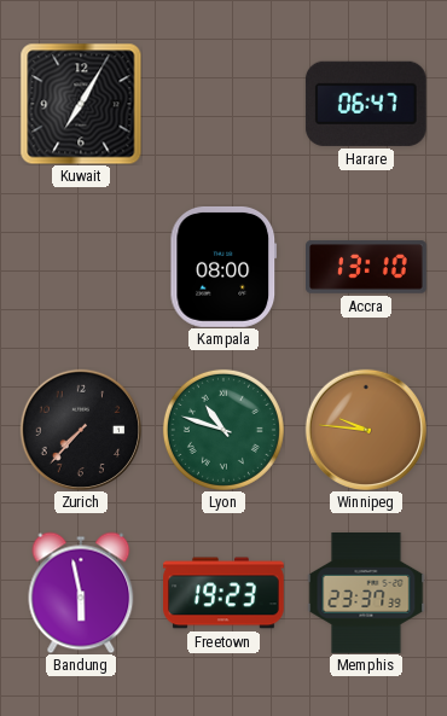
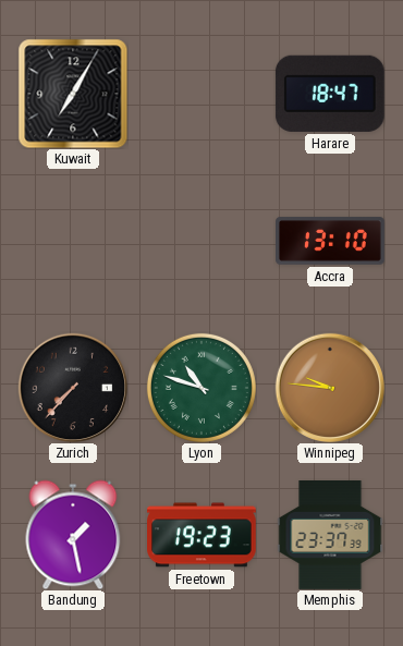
Harare: 06:47 -> 18:47
Kampala: 08:00 -> none
Bandung: 5:58 -> 1:28
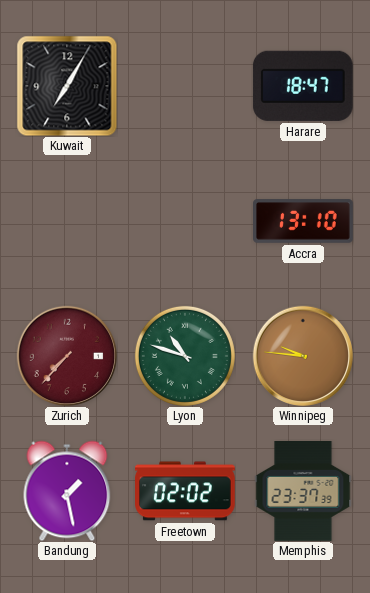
Zurich dial: black -> burgundy
Freetown: 19:23 -> 02:02
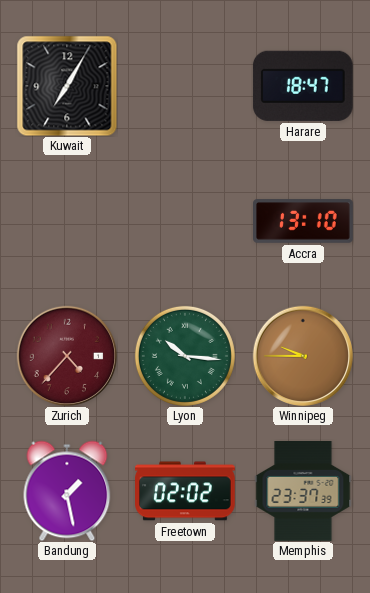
Zurich: 7:37 -> 4:37
Lyon: 10:48 -> 10:16
Winnipeg: 9:46 -> 9:45
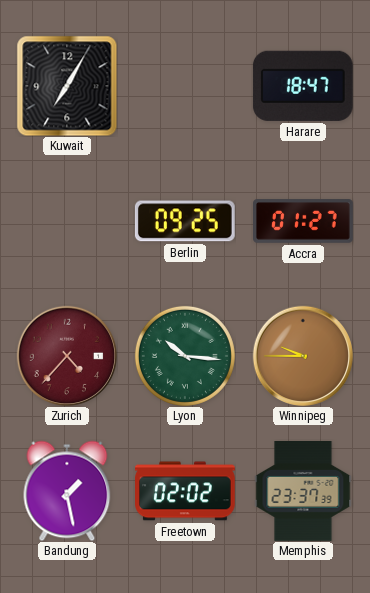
Berlin: none -> 09:25
Accra: 13:10 -> 01:27
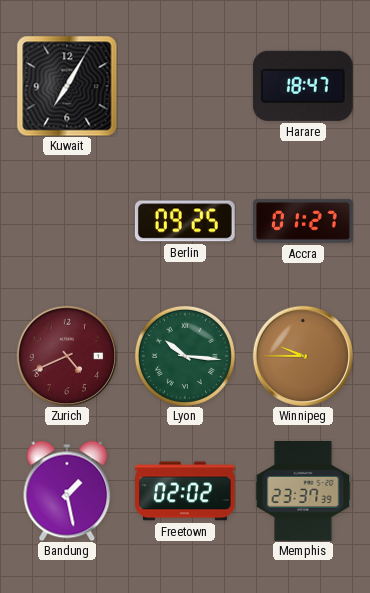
Zurich: 4:37 -> 4:41
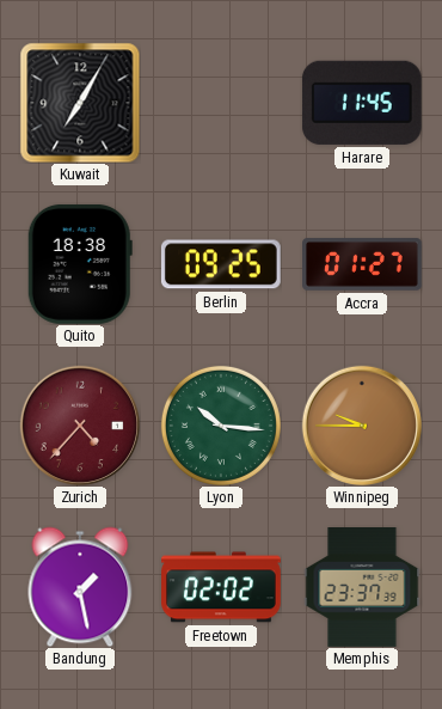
Harare: 18:47 -> 11:45
Quito: none -> 18:38
Zurich: 4:41 -> 4:37
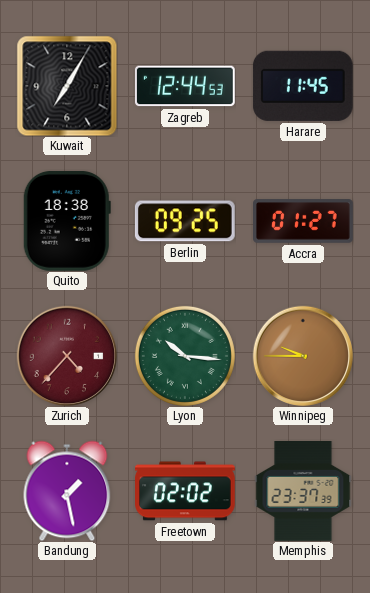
Zagreb: none -> 12:44
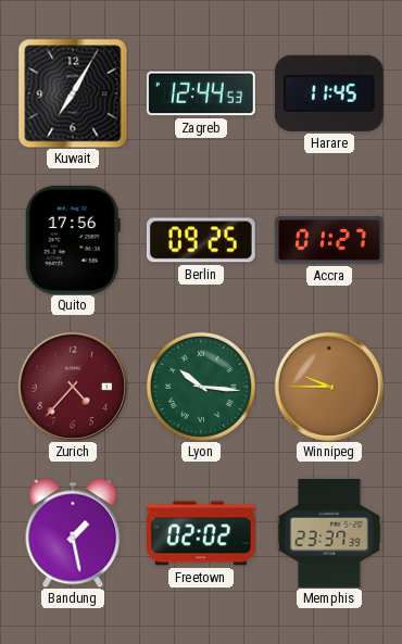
Quito: 18:38 -> 17:56
